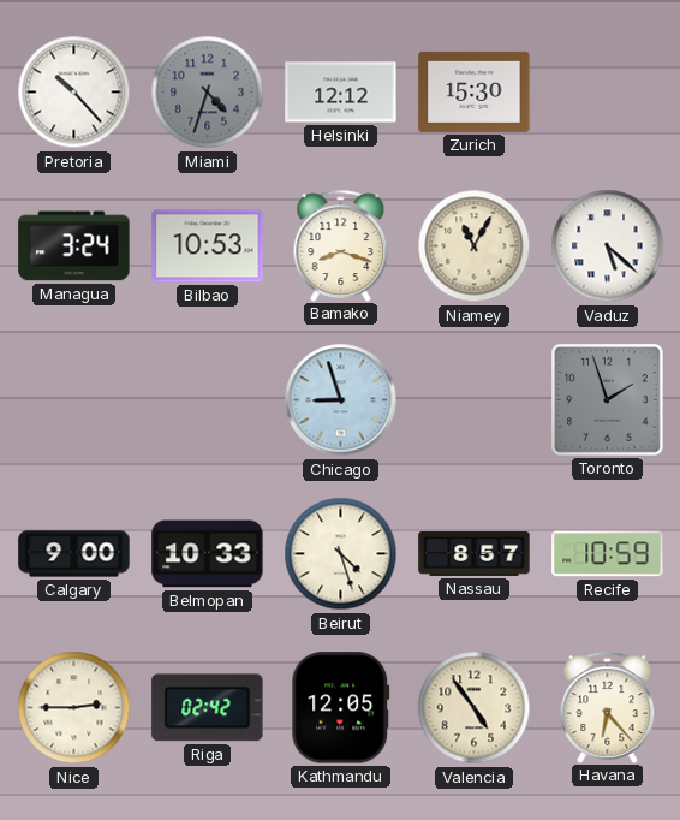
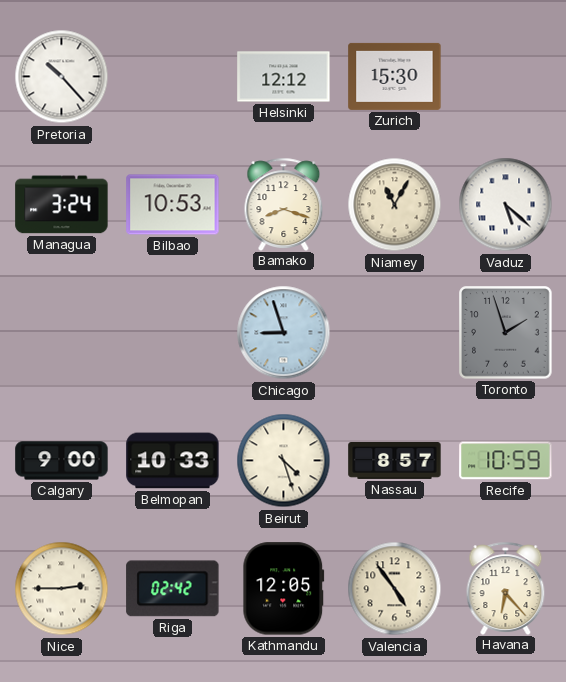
Miami: 4:33 -> none
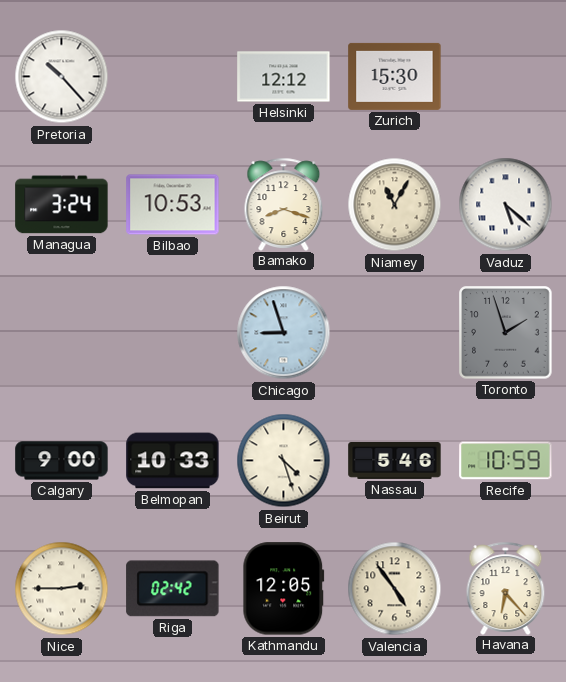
Nassau: 8:57 -> 5:46
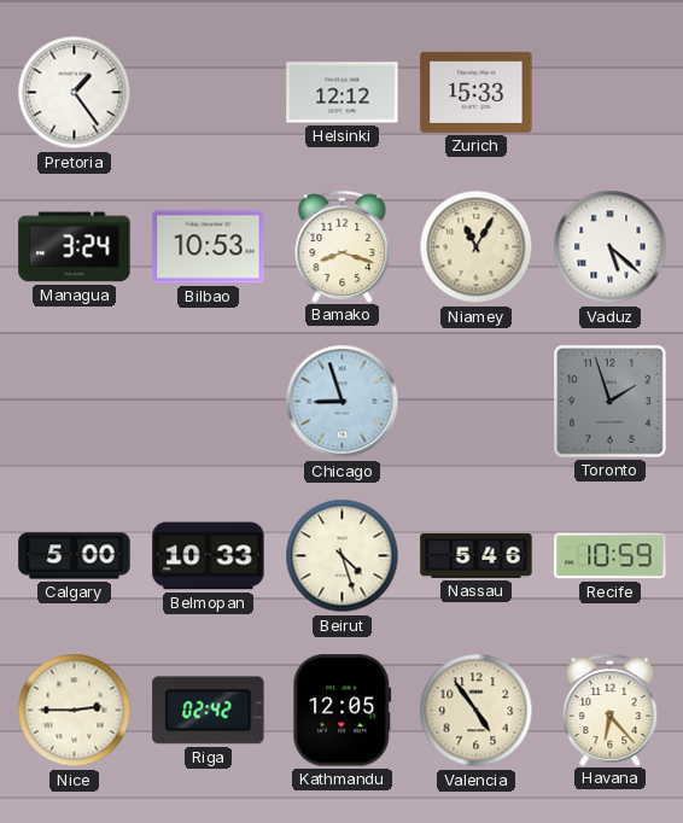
Pretoria: 10:23 -> 1:24
Zurich: 15:30 -> 15:33
Calgary: 9:00 -> 5:00
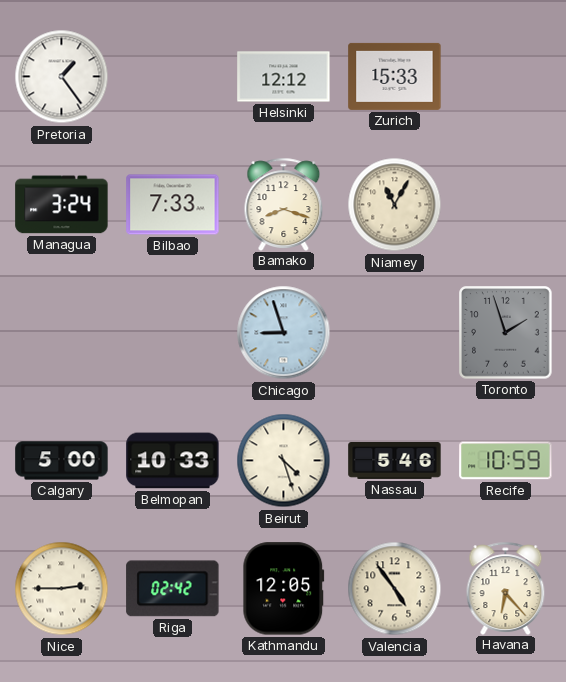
Bilbao: 10:53 -> 7:33
Vaduz: 5:22 -> none
